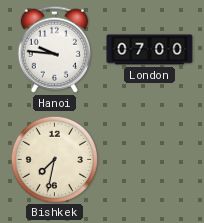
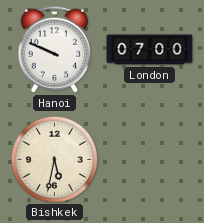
Hanoi: 9:46 -> 9:49
Bishkek: 7:32 -> 5:32
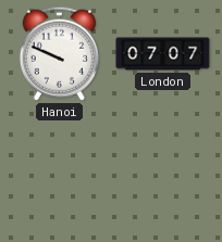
London: 07:00 -> 07:07
Bishkek: 5:32 -> none
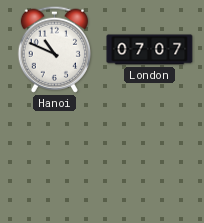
Hanoi: 9:49 -> 10:49
